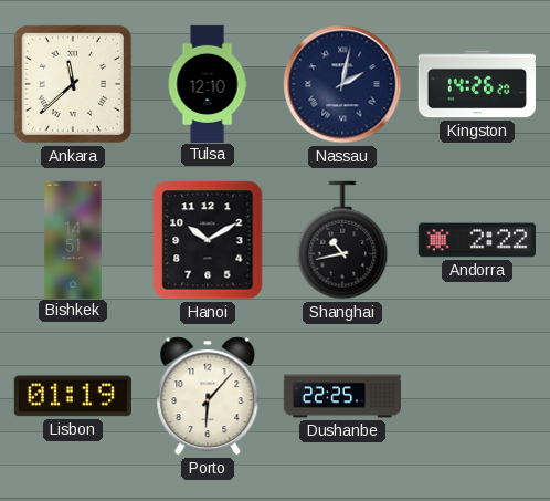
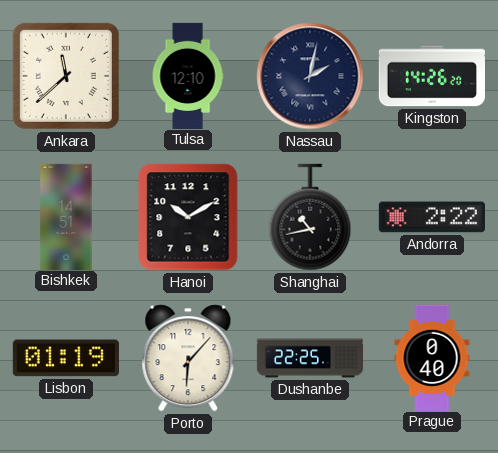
Prague: none -> 0:40
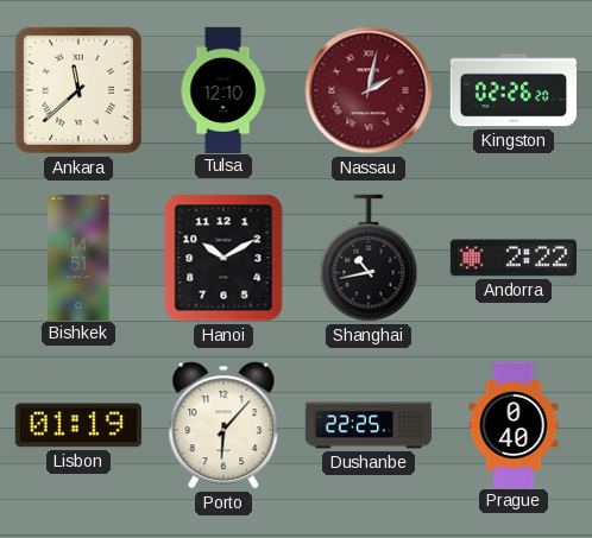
Nassau dial: navy -> burgundy
Kingston: 14:26 -> 02:26
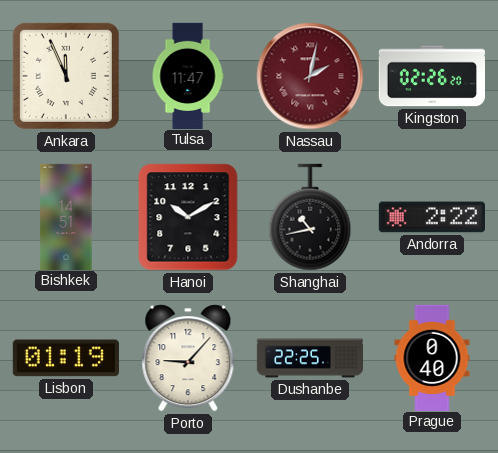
Ankara: 11:38 -> 11:56
Tulsa: 12:10 -> 11:47
Porto: 6:07 -> 9:07
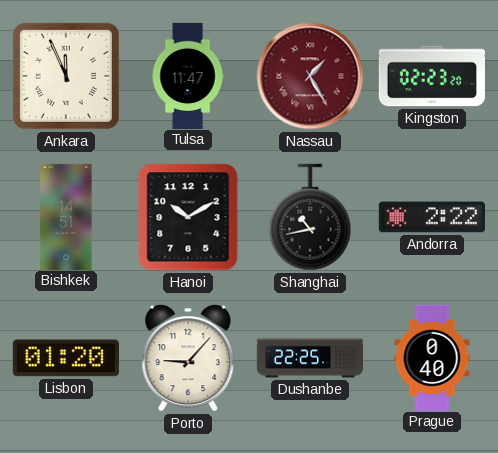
Nassau: 2:02 -> 1:25
Kingston: 02:26 -> 02:23
Lisbon: 01:19 -> 01:20
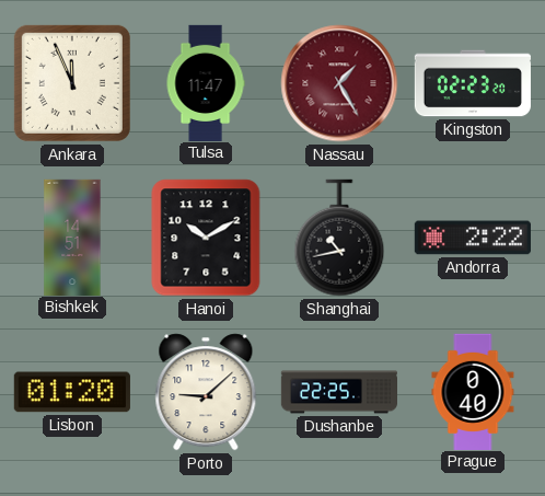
Porto: 9:07 -> 9:08
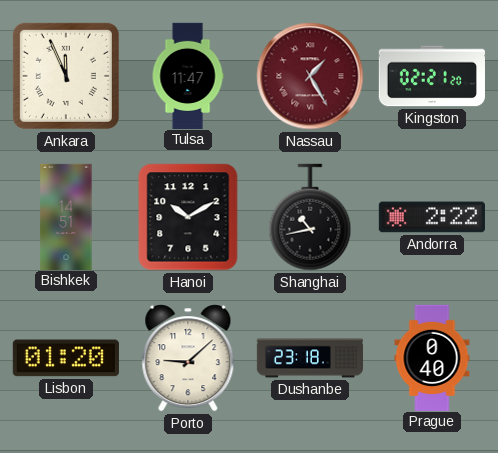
Kingston: 02:23 -> 02:21
Dushanbe: 22:25 -> 23:18
